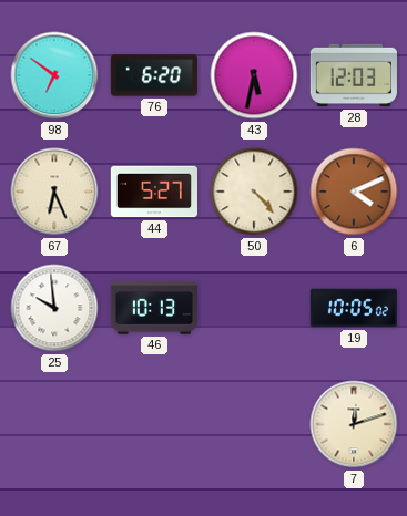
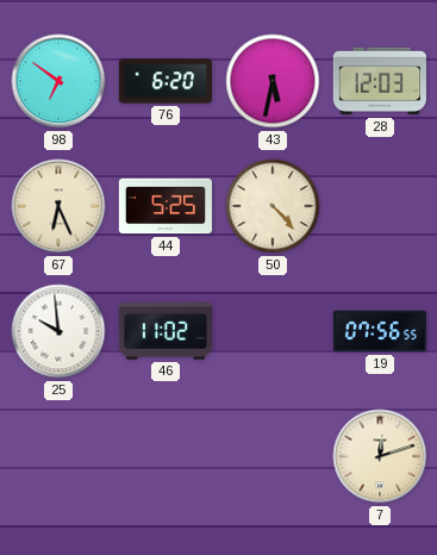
44: 5:27 -> 5:25
6: 4:11 -> none
46: 10:13 -> 11:02
19: 10:05 -> 07:56
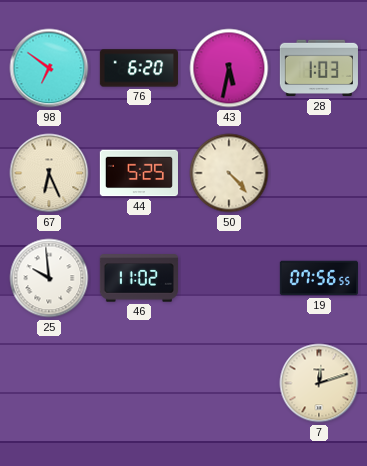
28: 12:03 -> 1:03
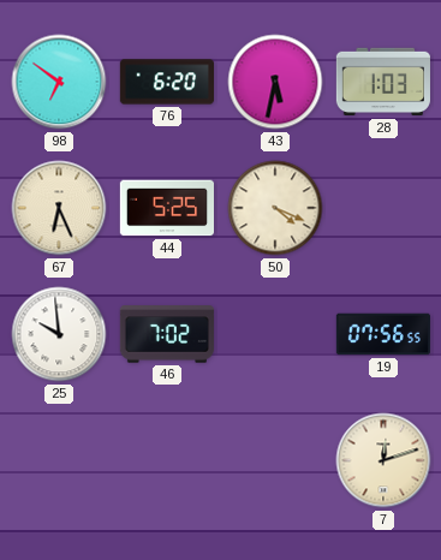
50: 4:23 -> 4:19
46: 11:02 -> 7:02
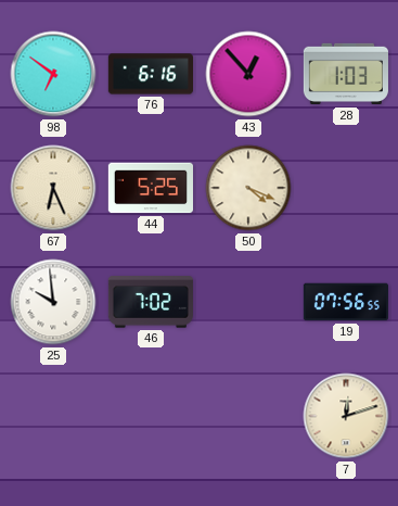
76: 6:20 -> 6:16
43: 5:32 -> 12:53
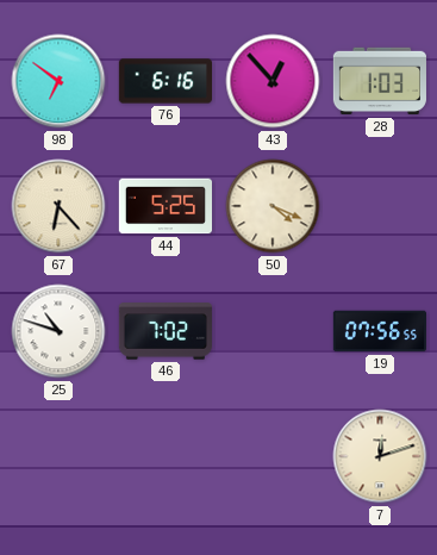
67: 6:26 -> 6:23
25: 9:59 -> 10:48
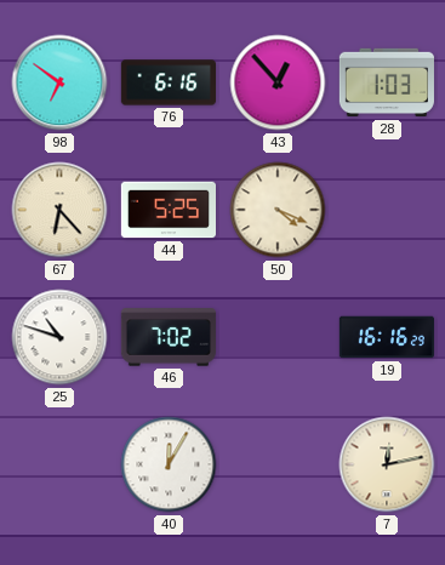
19: 07:56 -> 16:16
40: none -> 12:05
7: 12:12 -> 12:13
